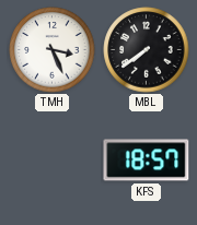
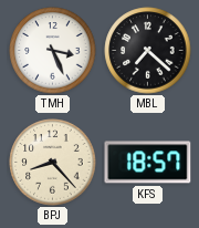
MBL: 7:39 -> 7:22
BPJ: none -> 8:23
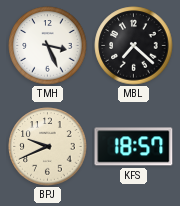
BPJ: 8:23 -> 9:41
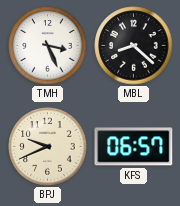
MBL: 7:22 -> 8:22
KFS: 18:57 -> 06:57
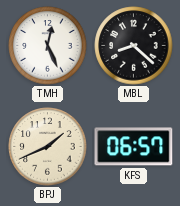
TMH: 3:26 -> 12:26
BPJ: 9:41 -> 1:41
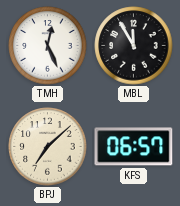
MBL: 8:22 -> 11:55
BPJ: 1:41 -> 7:08
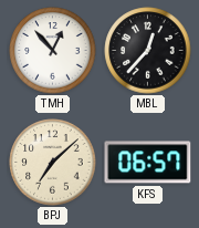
TMH: 12:26 -> 12:53
MBL: 11:55 -> 12:37
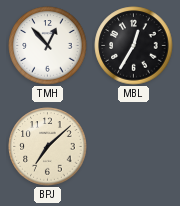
MBL: 12:37 -> 12:35
KFS: 06:57 -> none
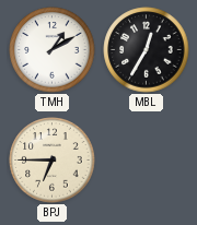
TMH: 12:53 -> 1:10
BPJ: 7:08 -> 6:45
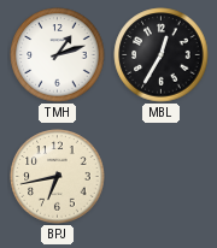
TMH: 1:10 -> 1:12
BPJ: 6:45 -> 6:43
